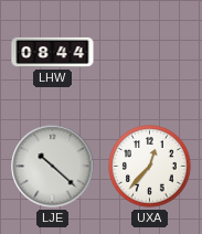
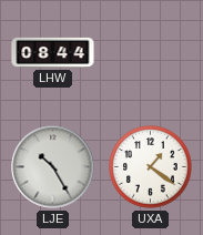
LJE: 10:22 -> 10:25
UXA: 12:37 -> 1:21
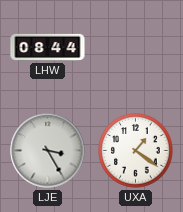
LJE: 10:25 -> 3:25
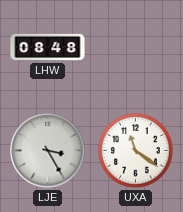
LHW: 08:44 -> 08:48
UXA: 1:21 -> 11:21
